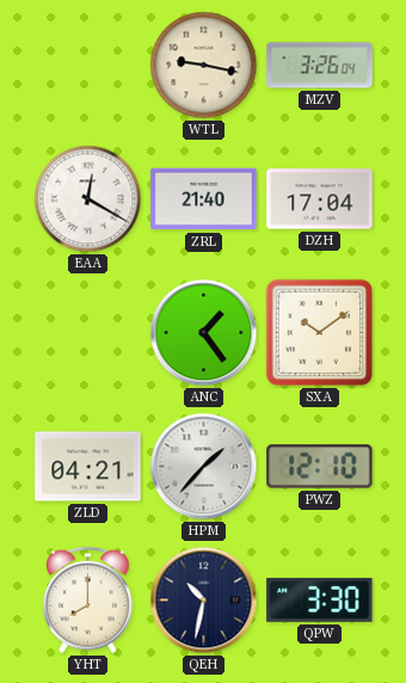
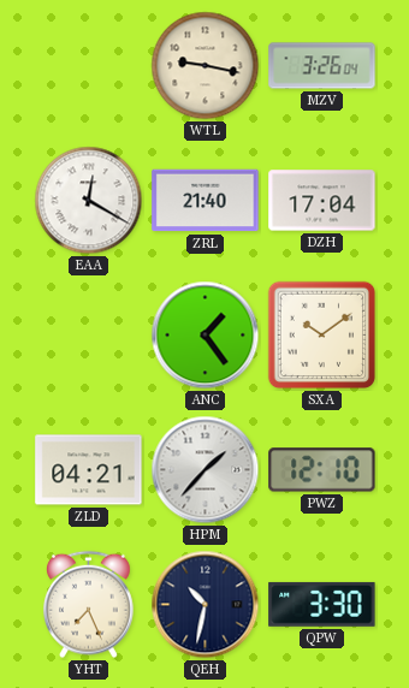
YHT: 8:00 -> 7:26
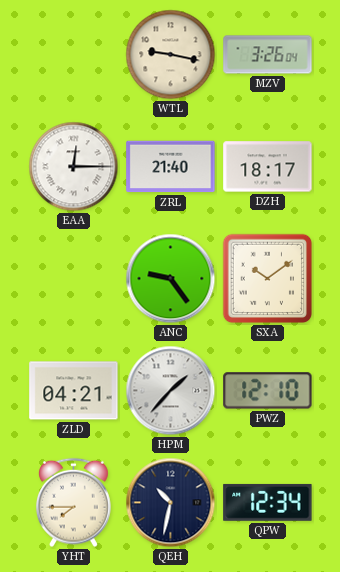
EAA: 12:20 -> 12:15
DZH: 17:04 -> 18:17
ANC: 1:24 -> 9:24
YHT: 7:26 -> 7:45
QPW: 3:30 -> 12:34
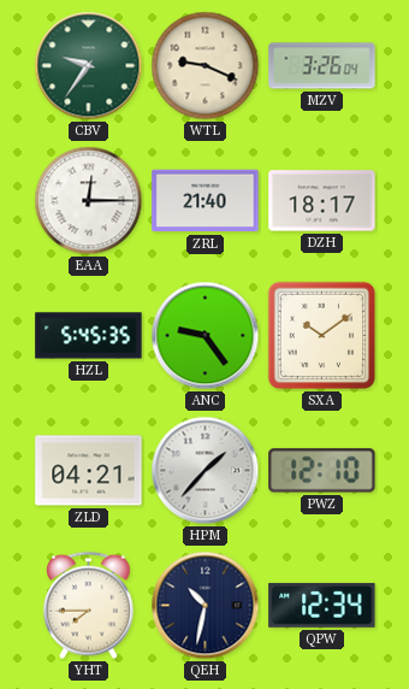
CBV: none -> 9:36
WTL: 9:17 -> 9:19
HZL: none -> 5:45
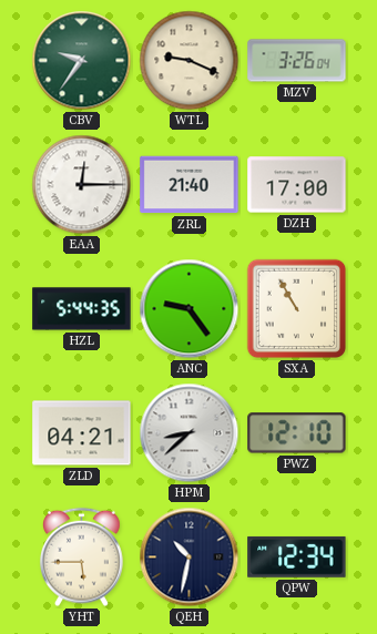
DZH: 18:17 -> 17:00
HZL: 5:45 -> 5:44
SXA: 10:09 -> 10:55
HPM: 1:37 -> 8:38
YHT: 7:45 -> 5:45
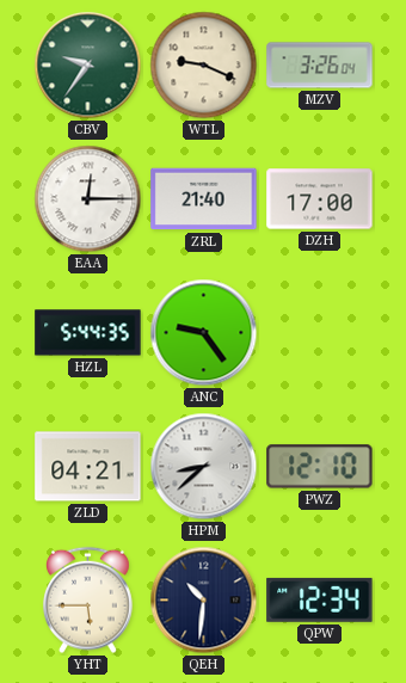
SXA: 10:55 -> none
QEH: 10:32 -> 10:31
